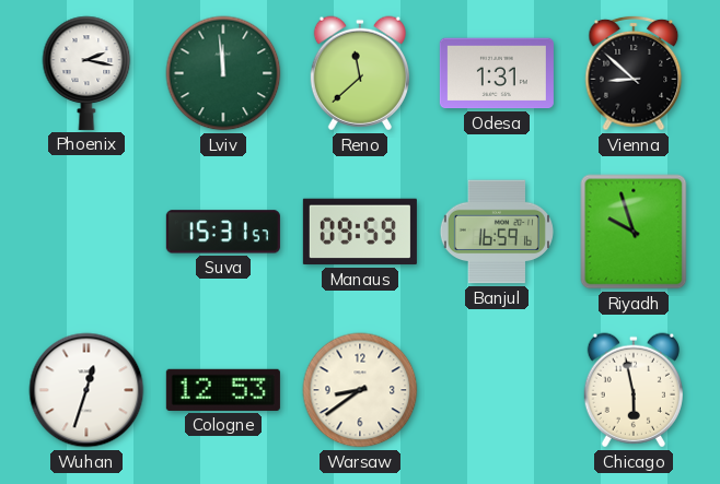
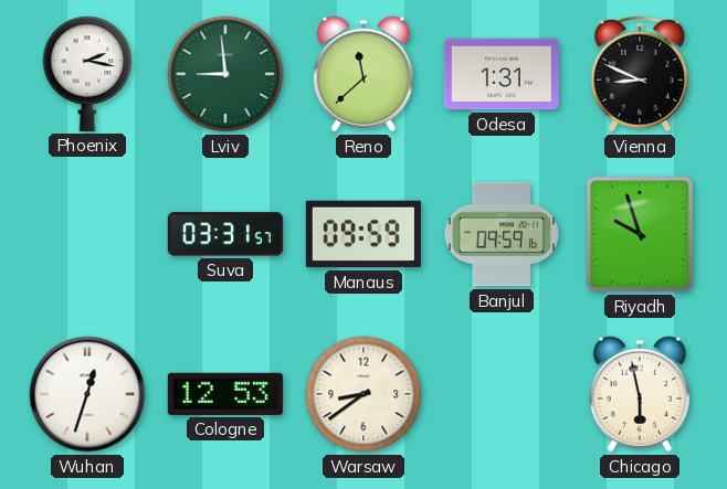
Lviv: 11:59 -> 8:59
Vienna: 8:52 -> 8:49
Suva: 15:31 -> 03:31
Banjul: 16:59 -> 09:59
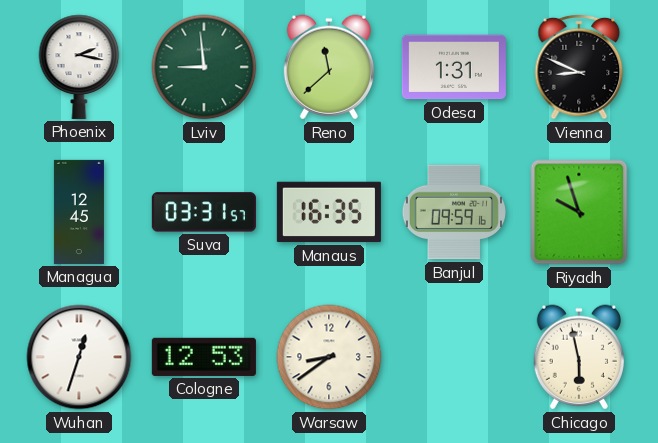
Managua: none -> 12:45
Manaus: 09:59 -> 16:35
